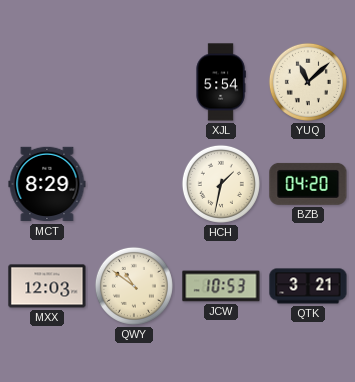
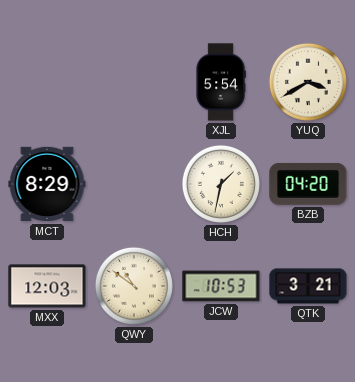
YUQ: 11:08 -> 3:40
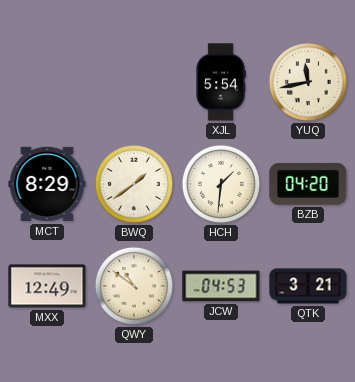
YUQ: 3:40 -> 11:43
BWQ: none -> 1:39
HCH: 1:32 -> 1:31
MXX: 12:03 -> 12:49
JCW: 10:53 -> 04:53
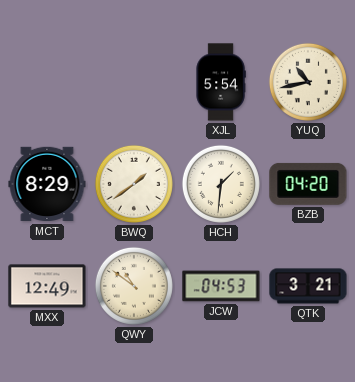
YUQ: 11:43 -> 10:43
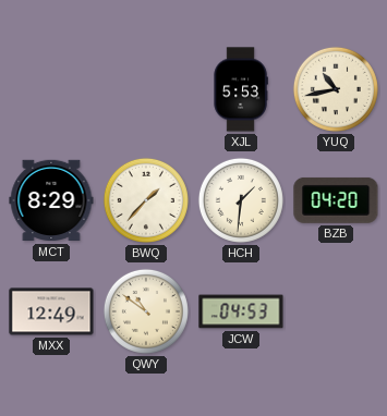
XJL: 5:54 -> 5:53
BWQ: 1:39 -> 1:37
QTK: 3:21 -> none
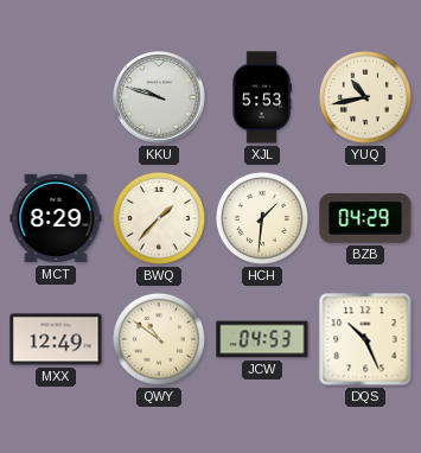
KKU: none -> 9:48
BZB: 04:20 -> 04:29
DQS: none -> 10:26
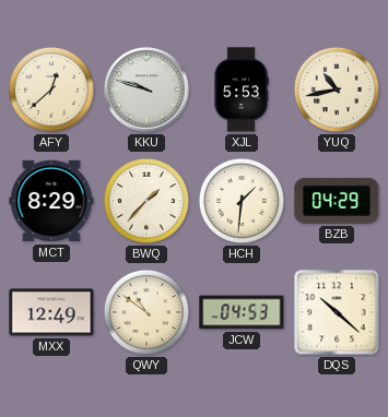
AFY: none -> 12:38
DQS: 10:26 -> 10:22
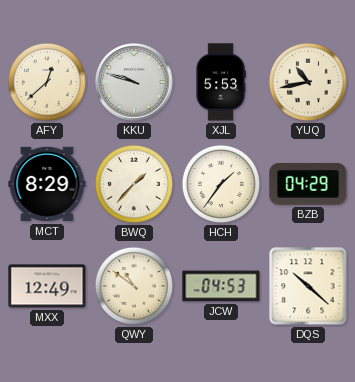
HCH: 1:31 -> 1:36
